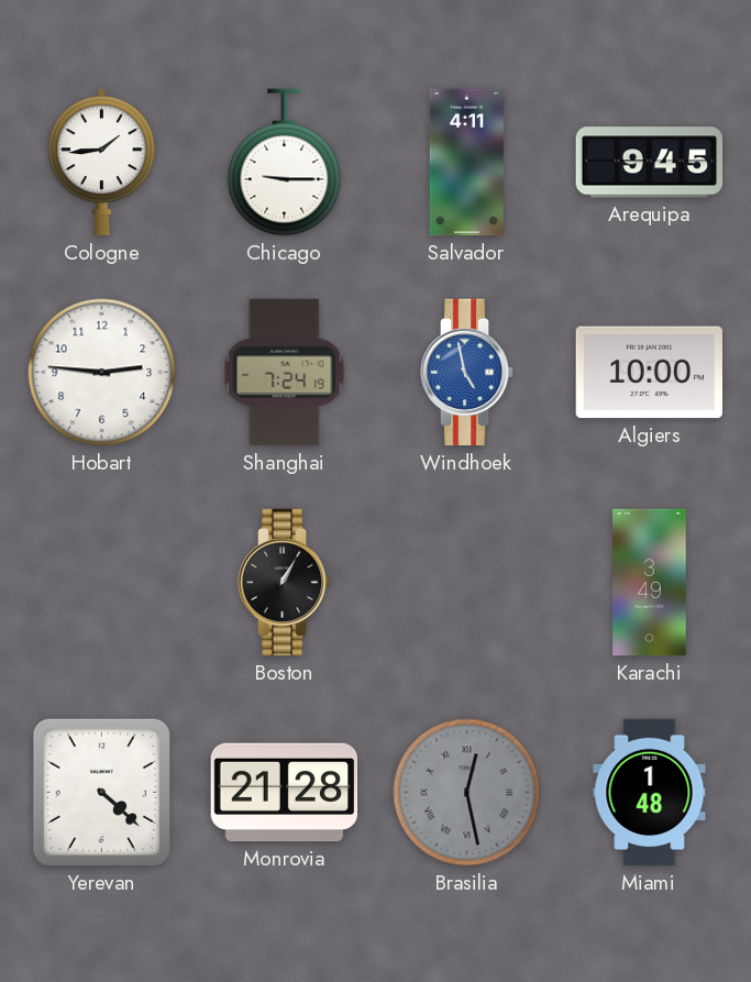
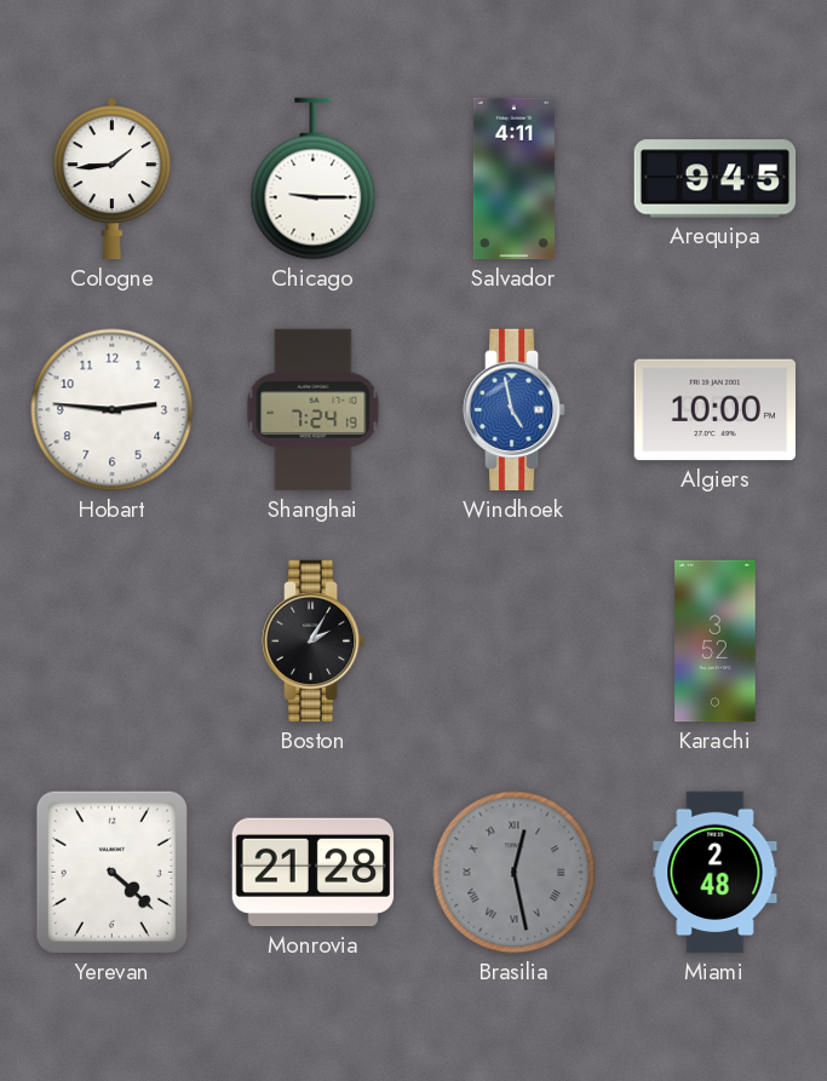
Boston: 1:05 -> 2:05
Karachi: 3:49 -> 3:52
Miami: 1:48 -> 2:48
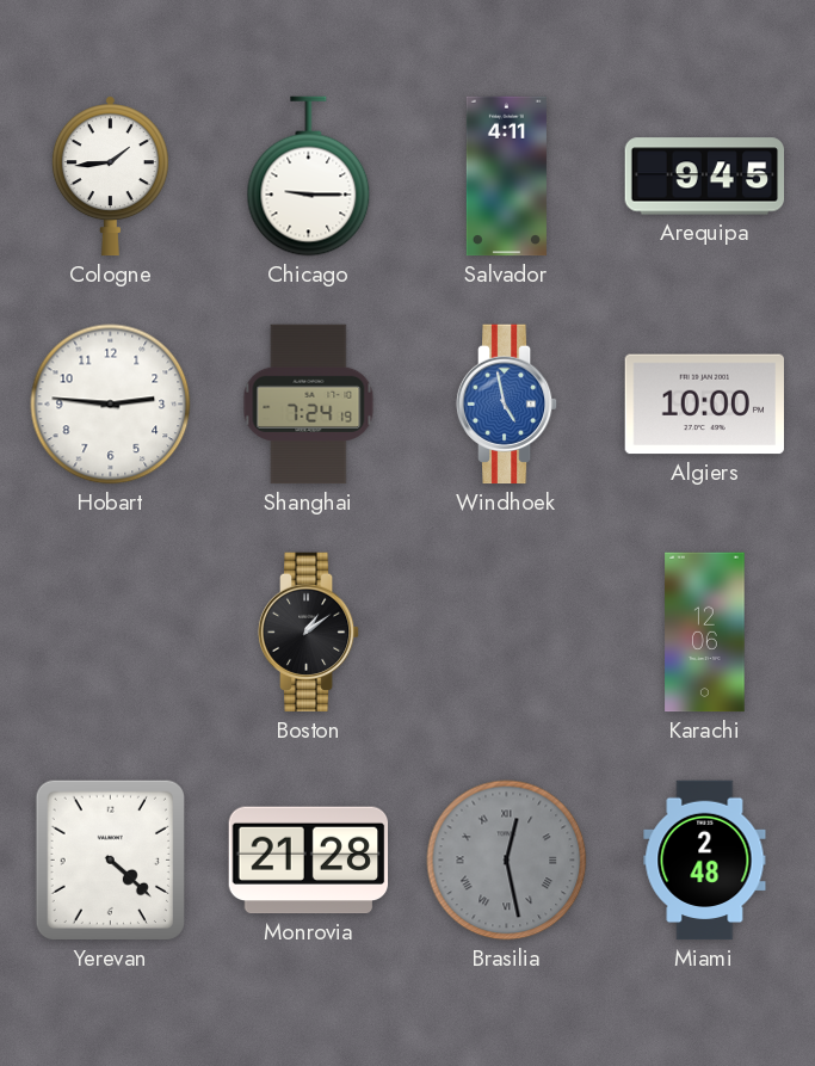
Boston: 2:05 -> 1:09
Karachi: 3:52 -> 12:06
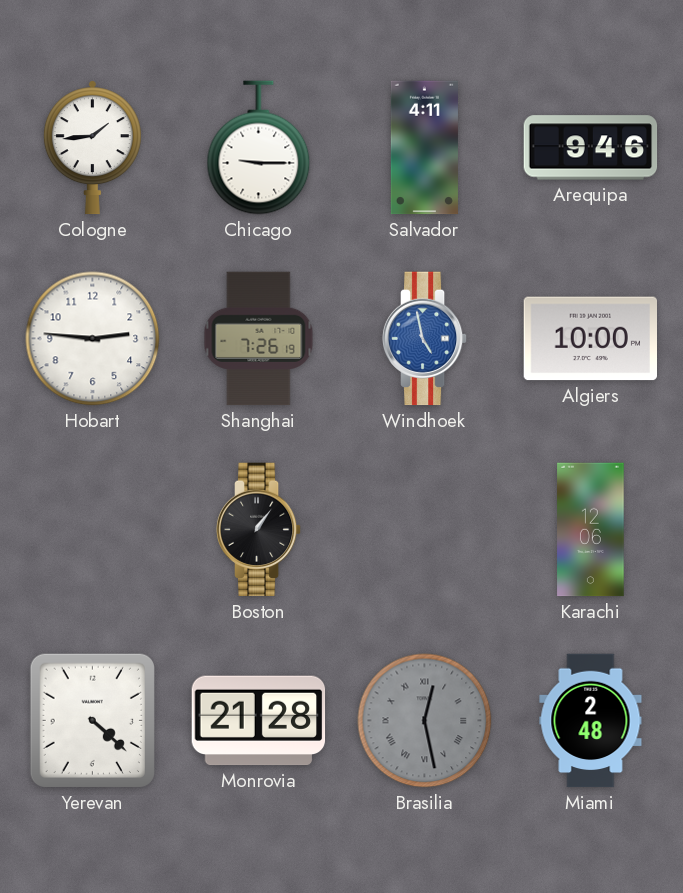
Arequipa: 9:45 -> 9:46
Shanghai: 7:24 -> 7:26
Boston: 1:09 -> 1:06
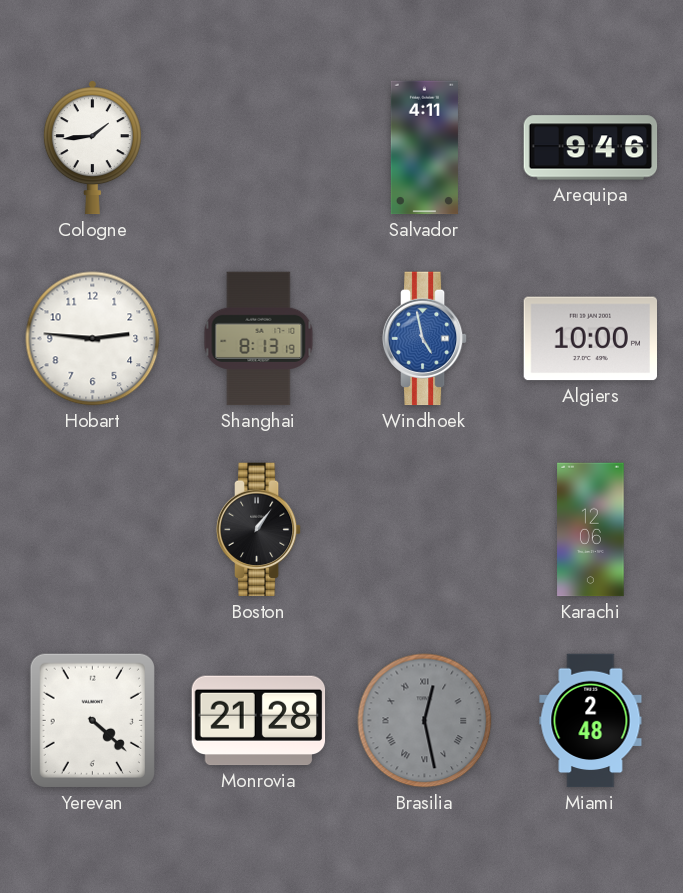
Chicago: 9:15 -> none
Shanghai: 7:26 -> 8:13
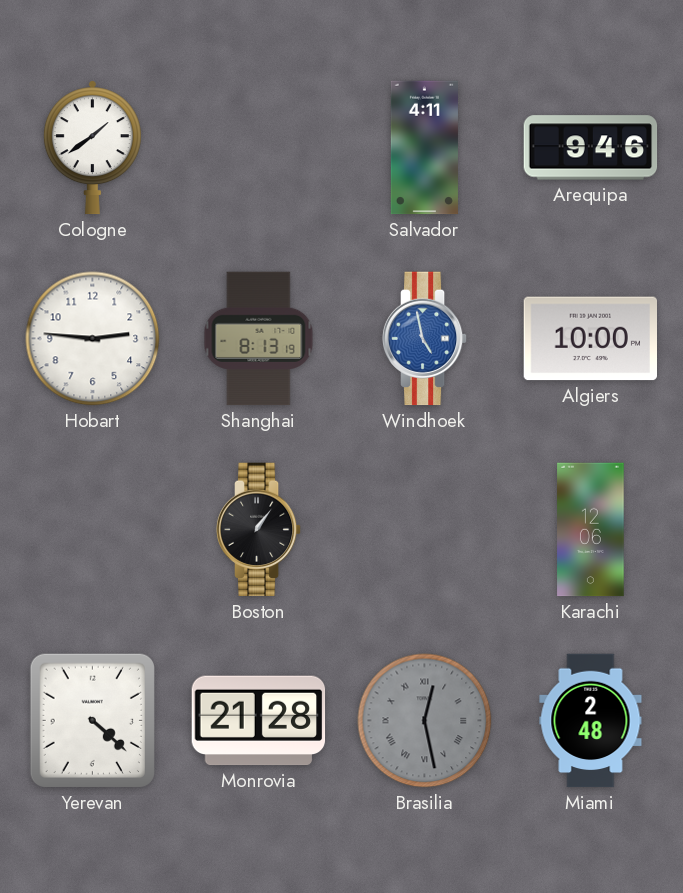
Cologne: 1:44 -> 1:39
